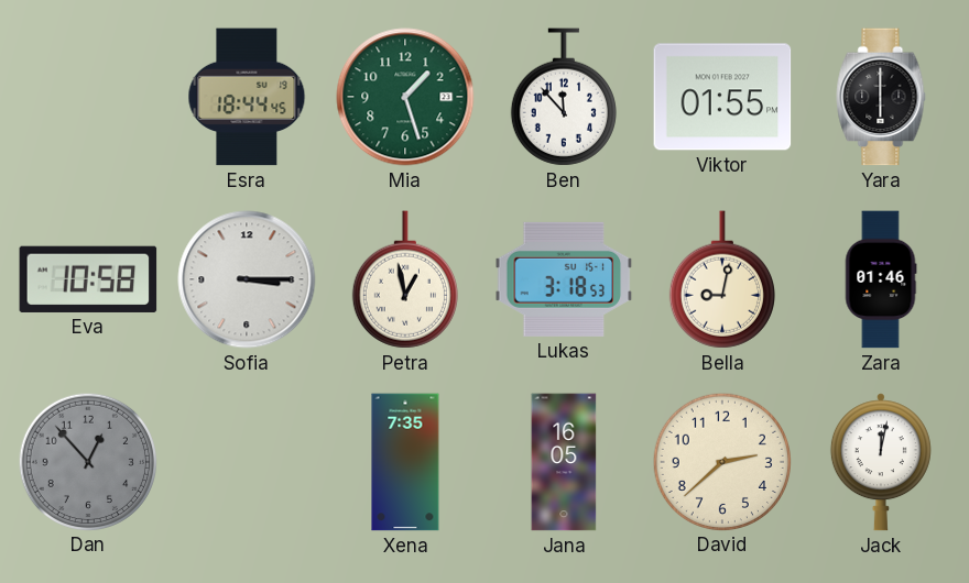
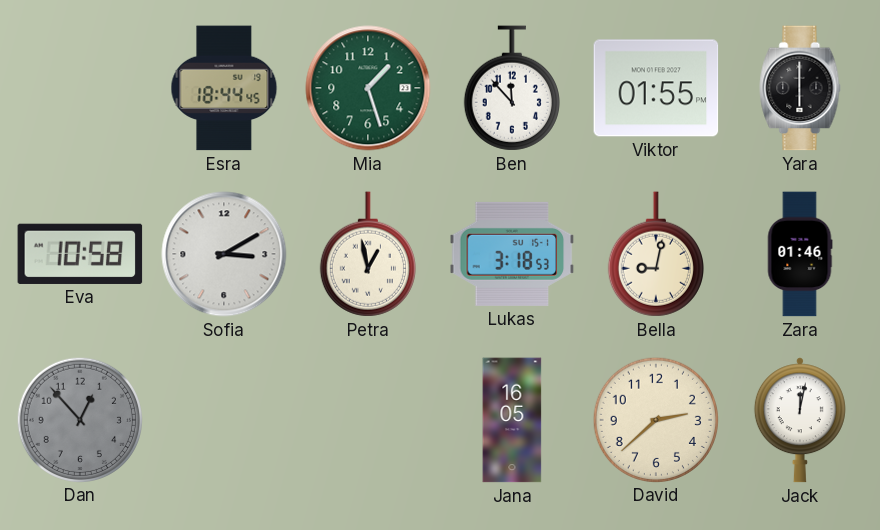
Sofia: 3:15 -> 3:10
Xena: 7:35 -> none
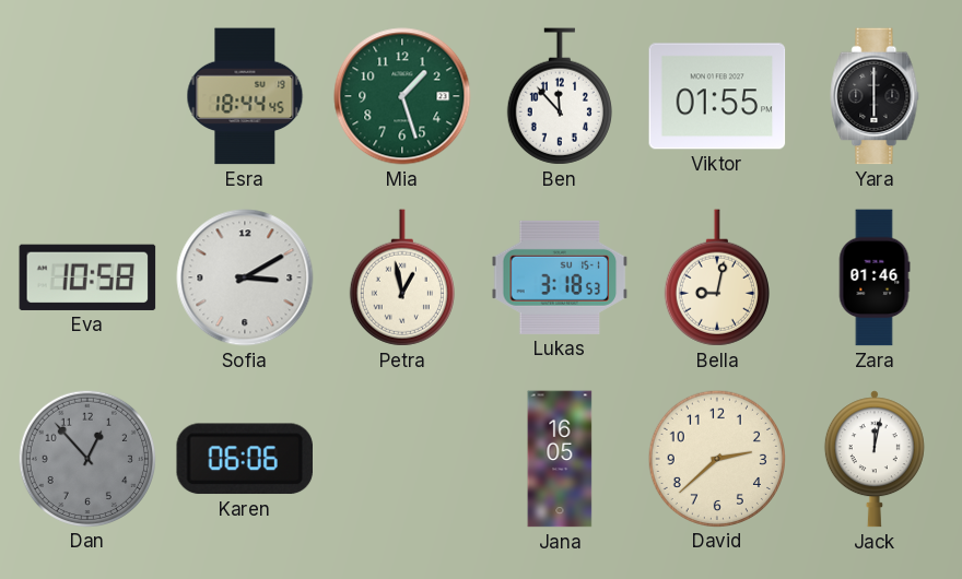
Karen: none -> 06:06
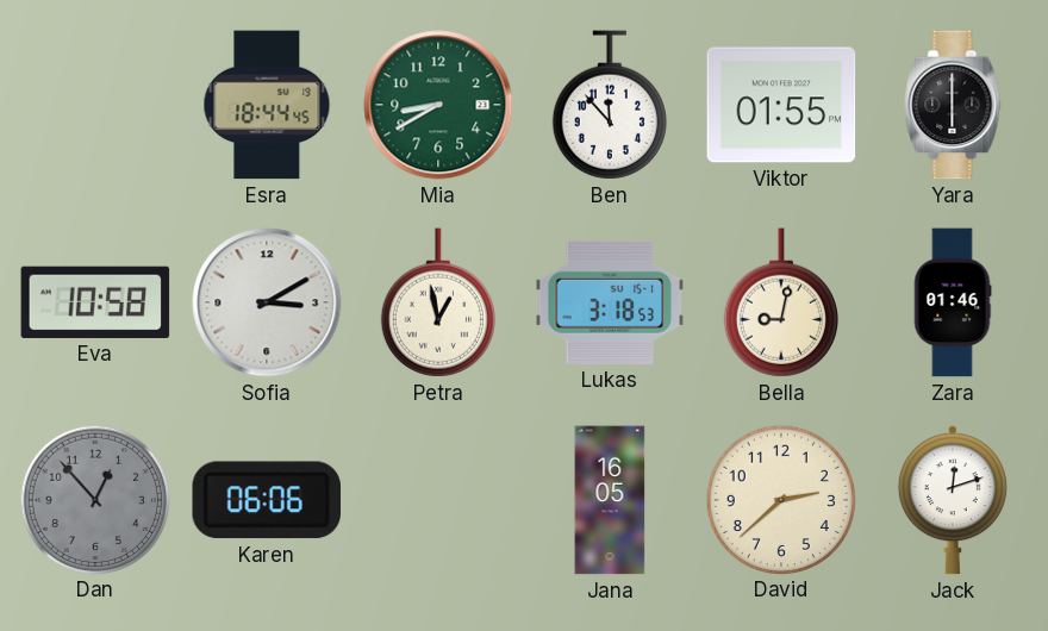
Mia: 1:27 -> 8:40
Jack: 12:02 -> 12:12
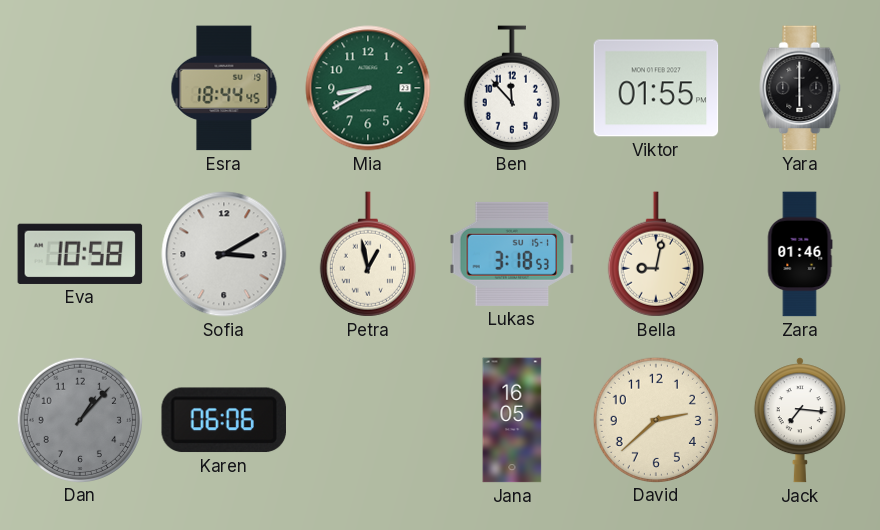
Dan: 12:53 -> 1:07
Jack: 12:12 -> 7:16
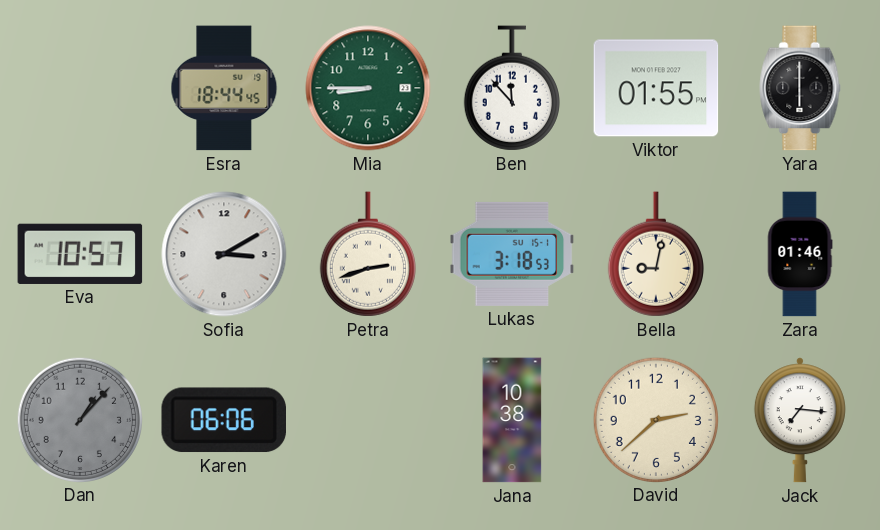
Mia: 8:40 -> 8:45
Eva: 10:58 -> 10:57
Petra: 12:58 -> 2:42
Jana: 16:05 -> 10:38
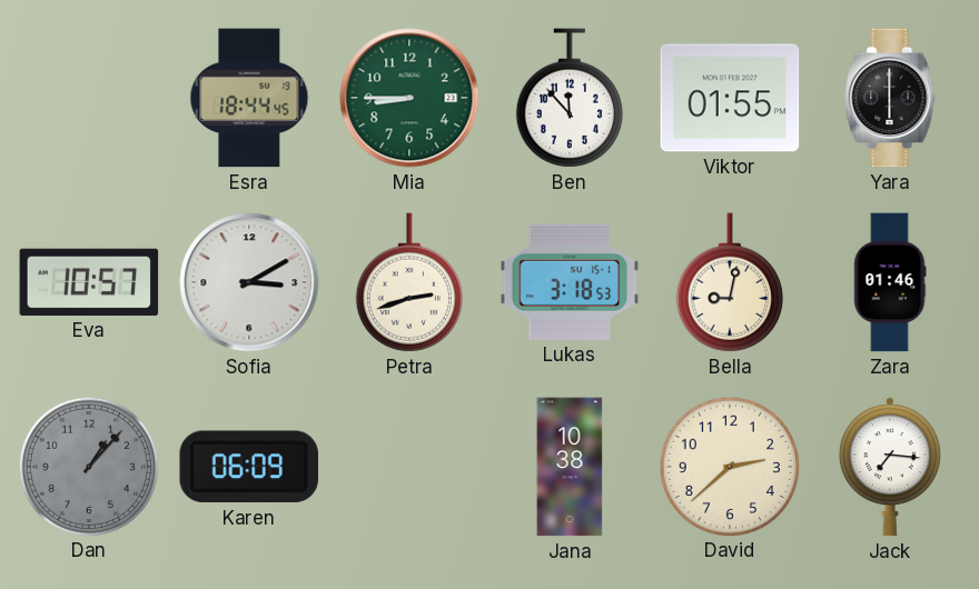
Karen: 06:06 -> 06:09
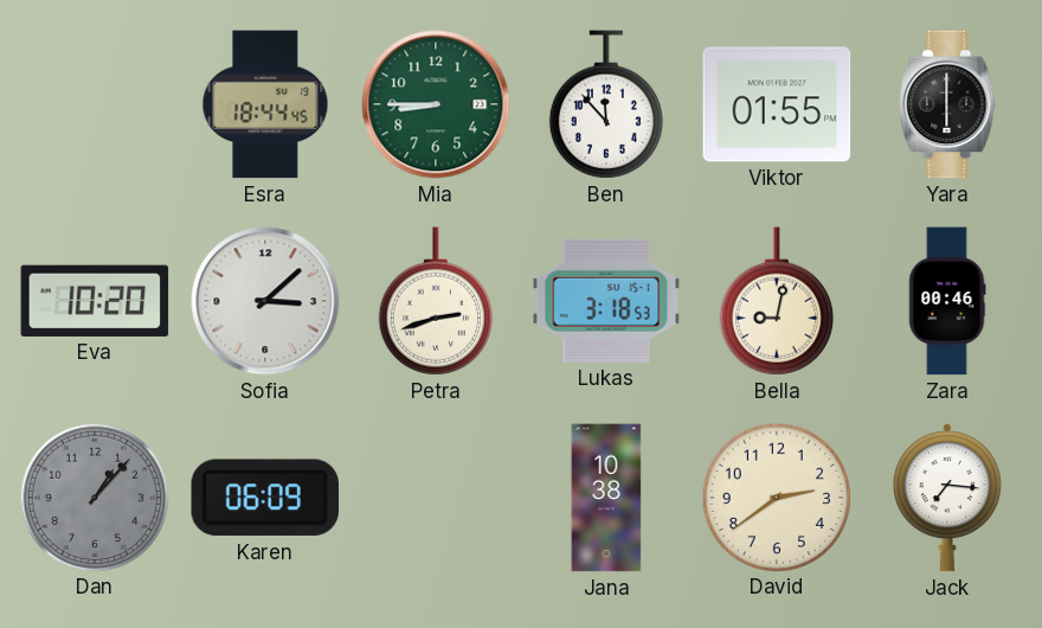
Eva: 10:57 -> 10:20
Sofia: 3:10 -> 3:08
Zara: 01:46 -> 00:46
David: 2:38 -> 2:39
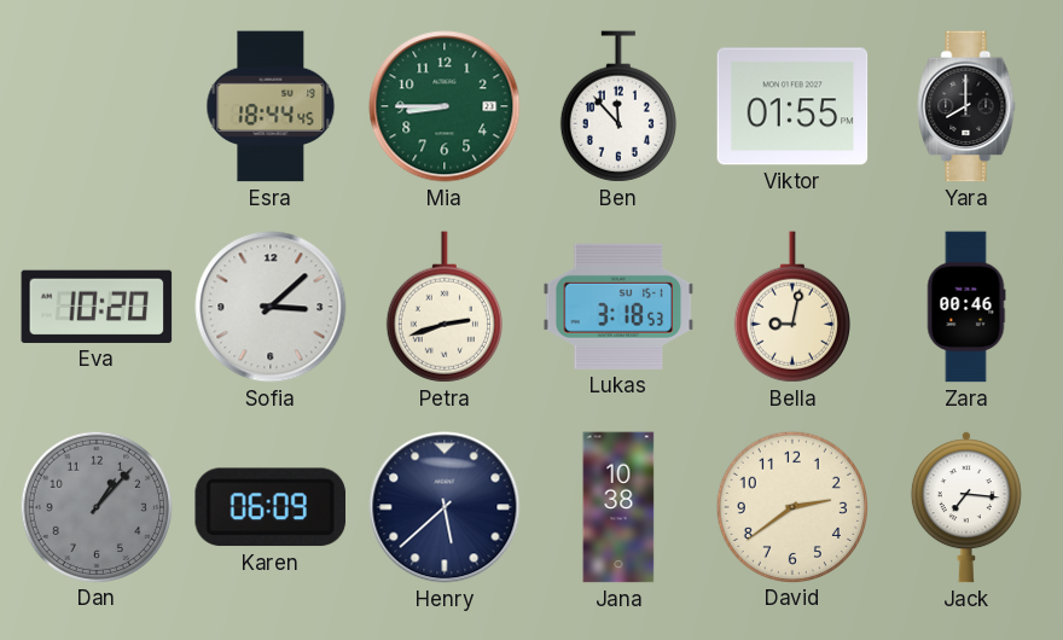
Yara: 6:00 -> 8:00
Henry: none -> 5:38
